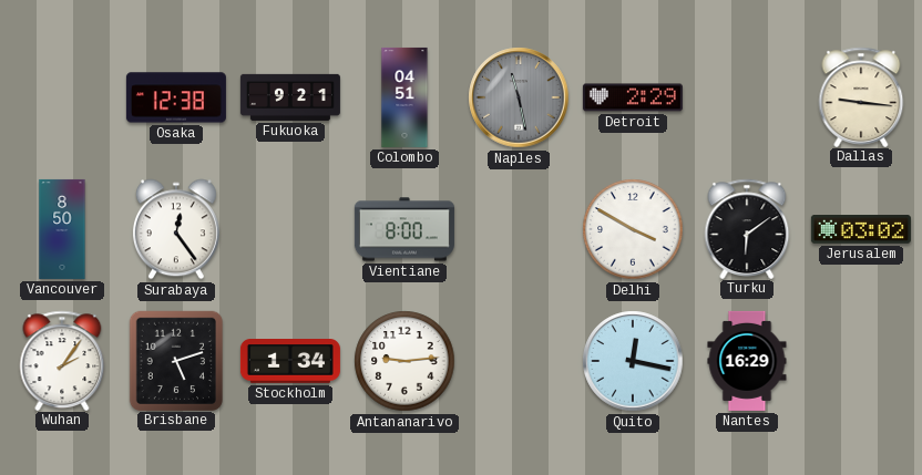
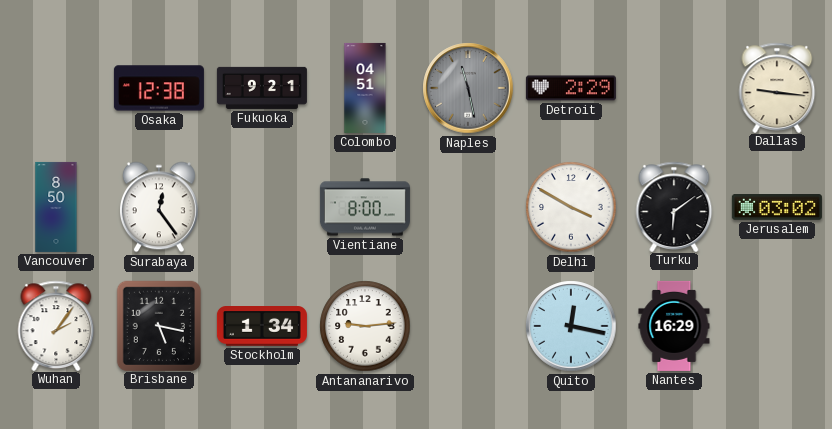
Brisbane: 5:12 -> 5:17
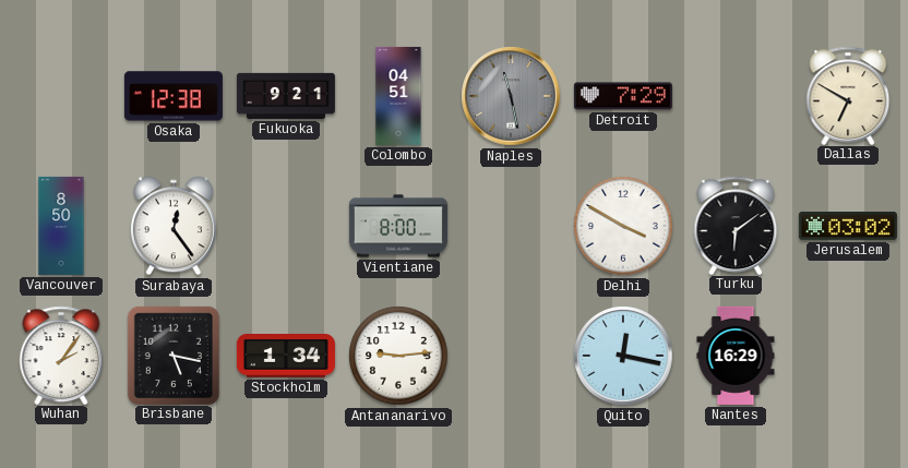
Detroit: 2:29 -> 7:29
Dallas: 9:16 -> 6:50
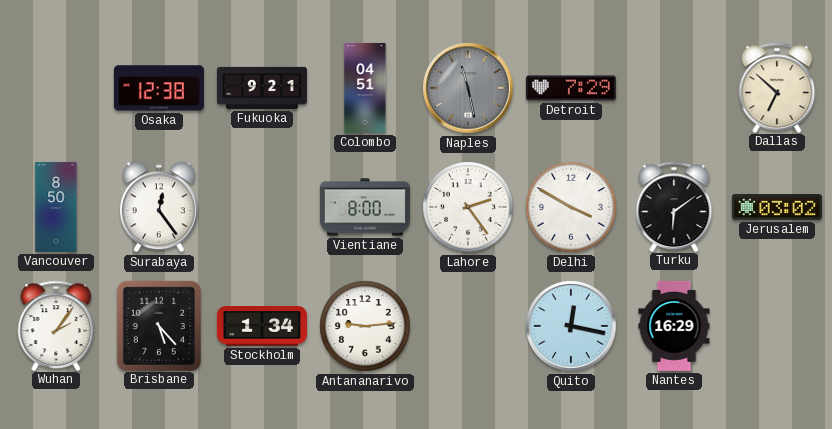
Dallas: 6:50 -> 6:52
Lahore: none -> 2:24
Brisbane: 5:17 -> 5:23
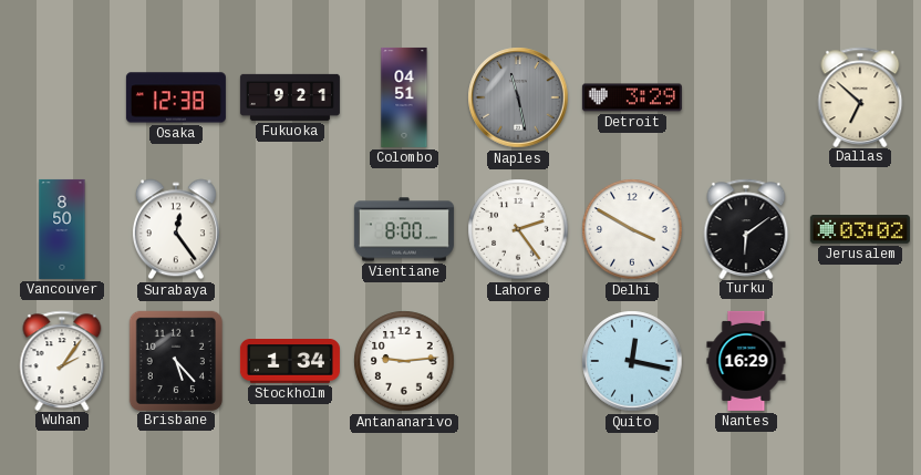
Detroit: 7:29 -> 3:29
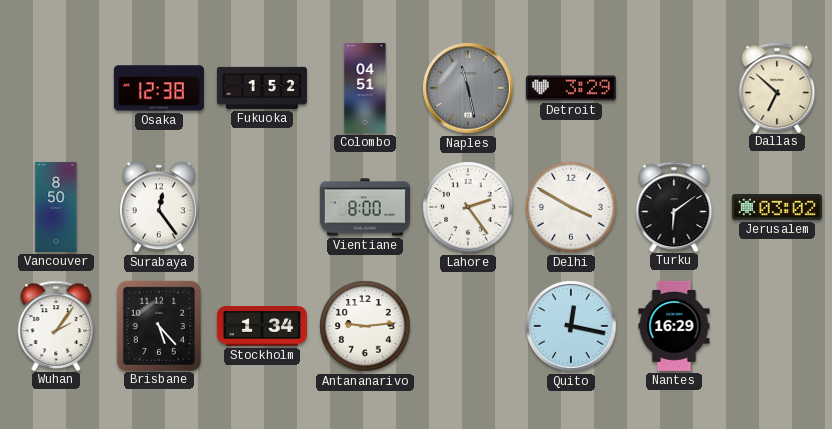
Fukuoka: 9:21 -> 1:52
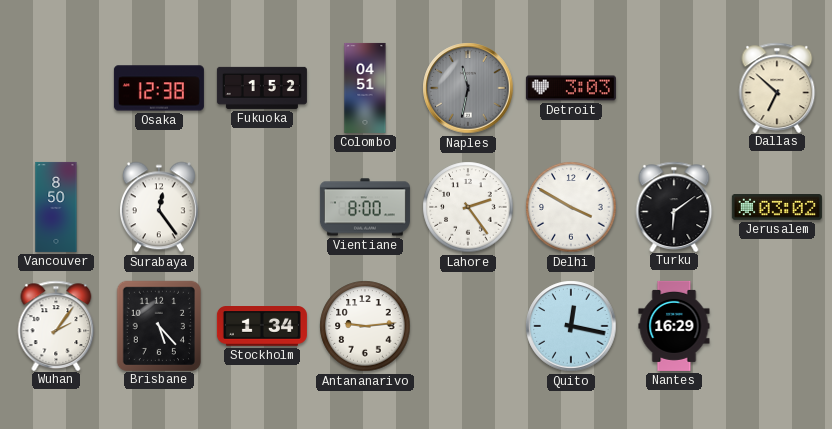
Naples: 11:28 -> 11:32
Detroit: 3:29 -> 3:03
